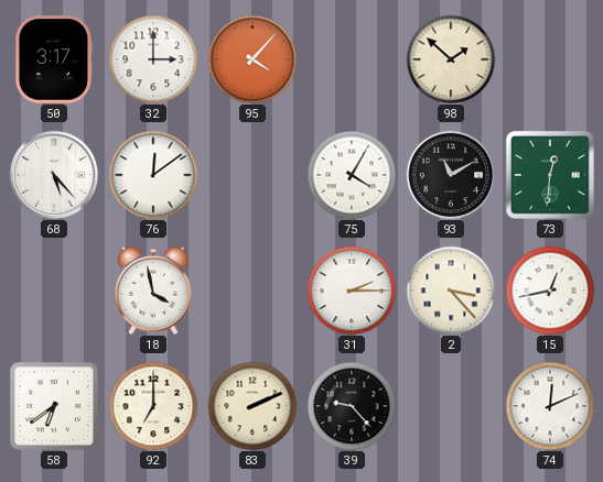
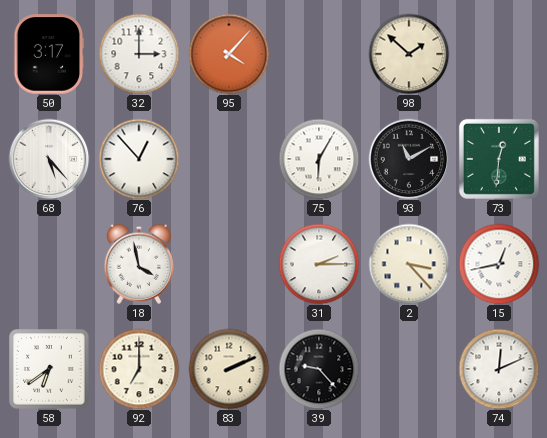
76: 12:09 -> 12:53
75: 4:05 -> 6:05
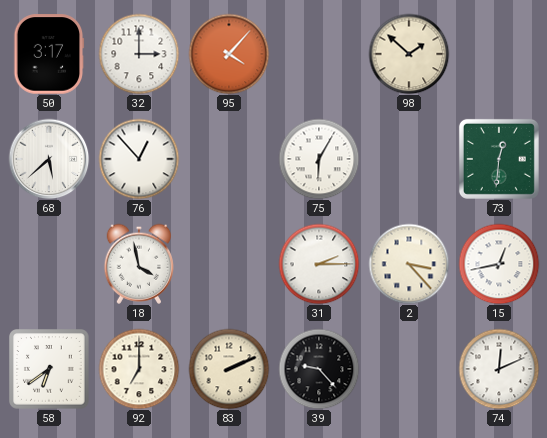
68: 5:23 -> 5:38
93: 11:10 -> none
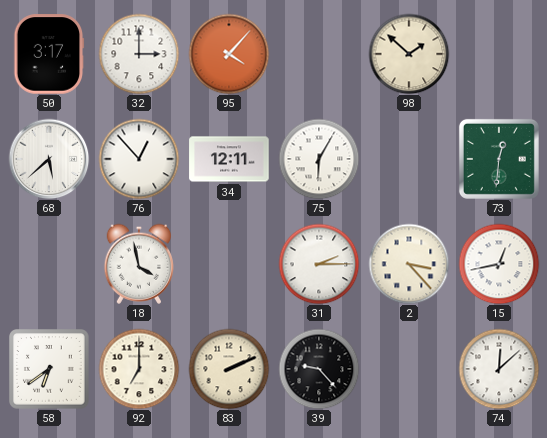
34: none -> 12:11
74: 12:11 -> 12:08
